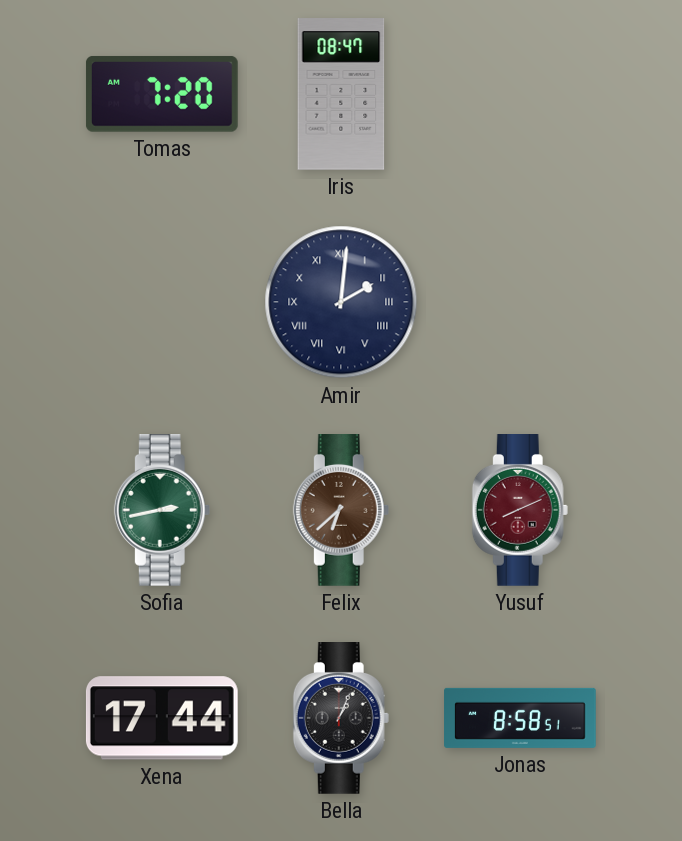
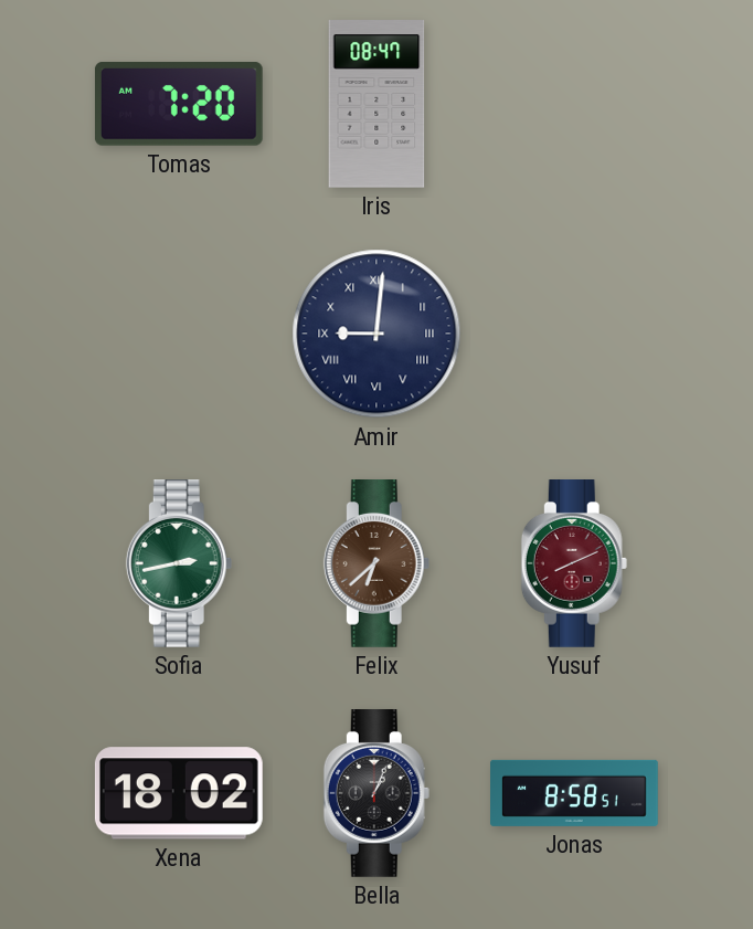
Amir: 2:01 -> 9:01
Xena: 17:44 -> 18:02
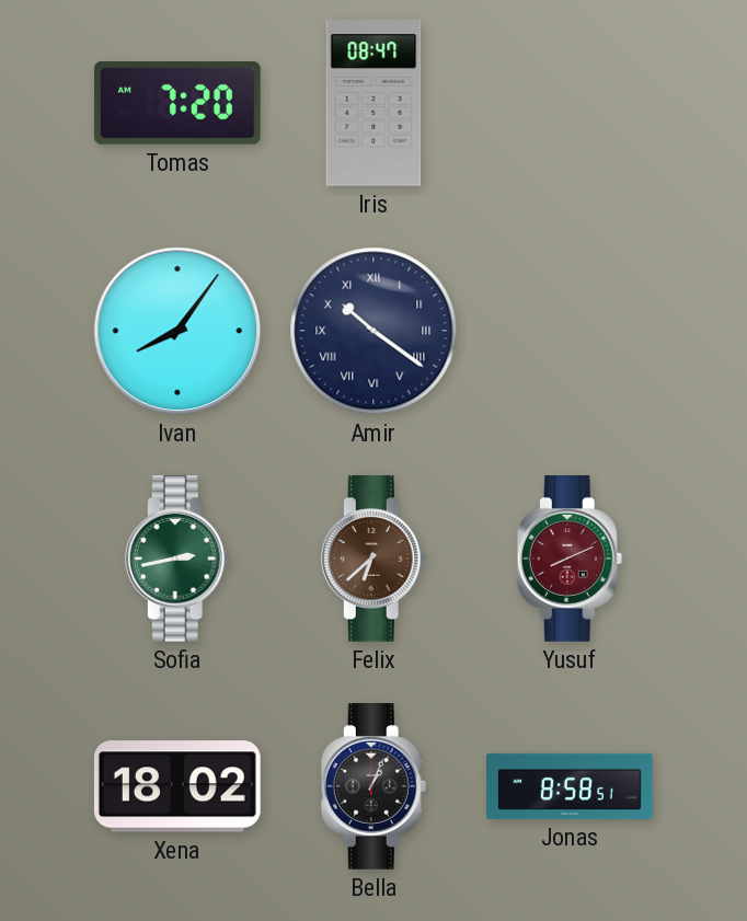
Ivan: none -> 8:06
Amir: 9:01 -> 10:21
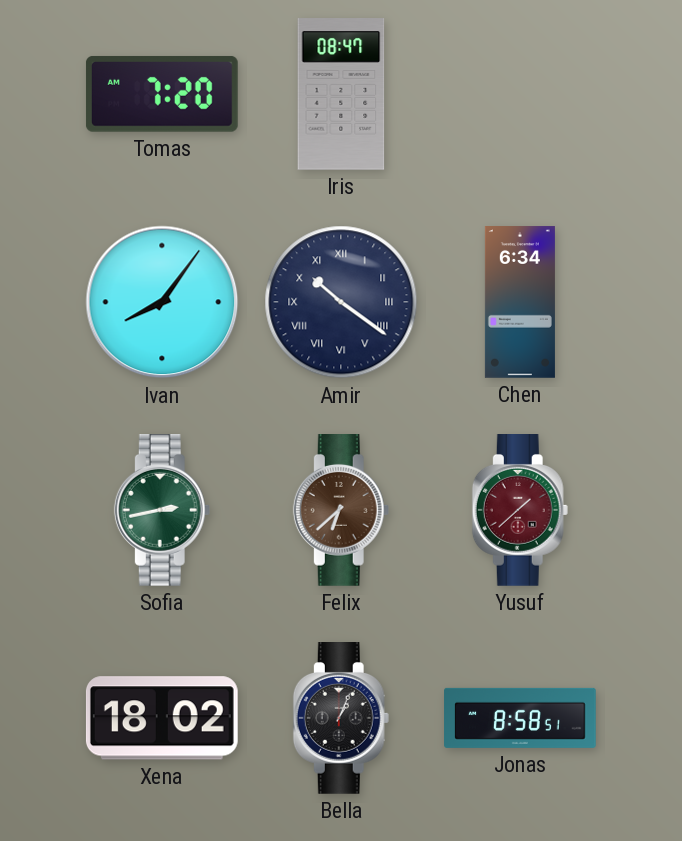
Chen: none -> 6:34
Yusuf: 8:11 -> 1:38
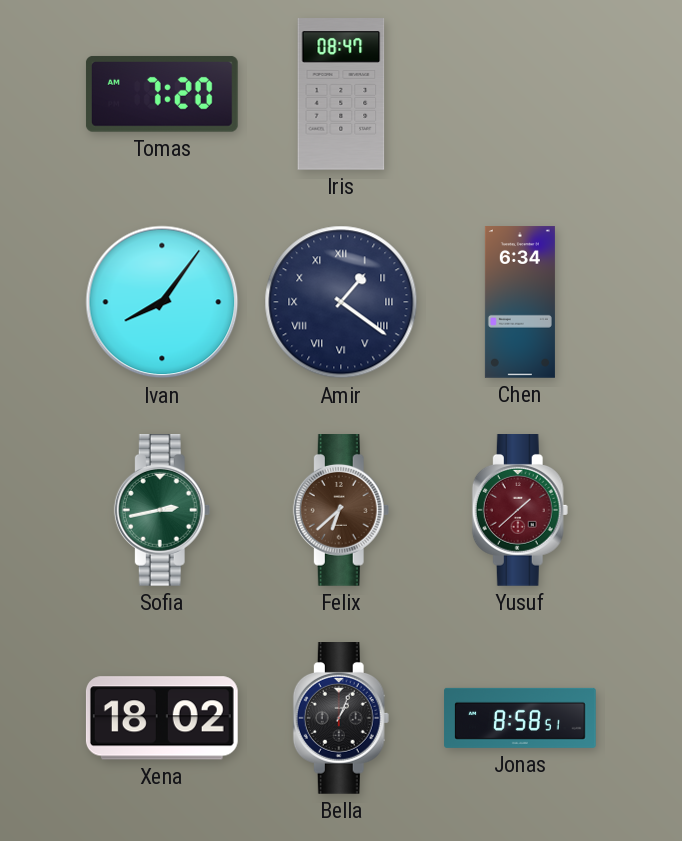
Amir: 10:21 -> 1:21
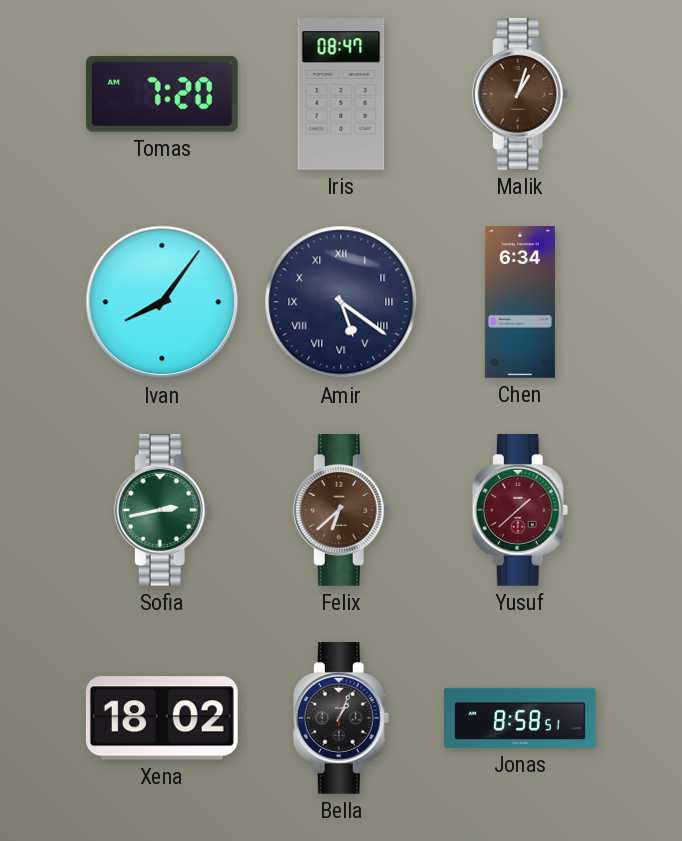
Malik: none -> 1:03
Amir: 1:21 -> 5:21
